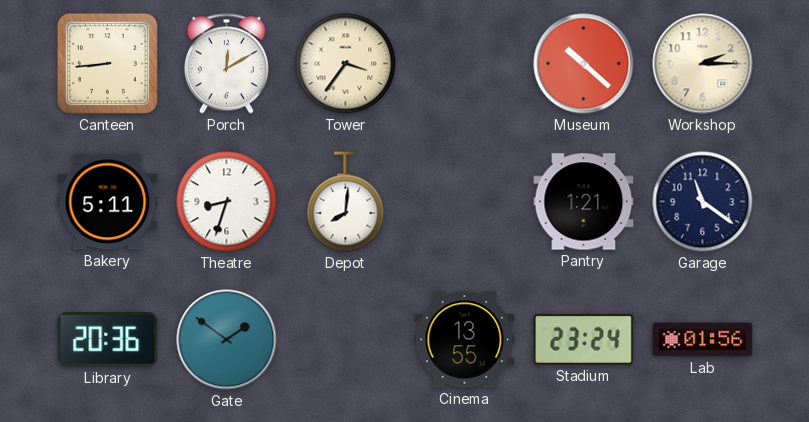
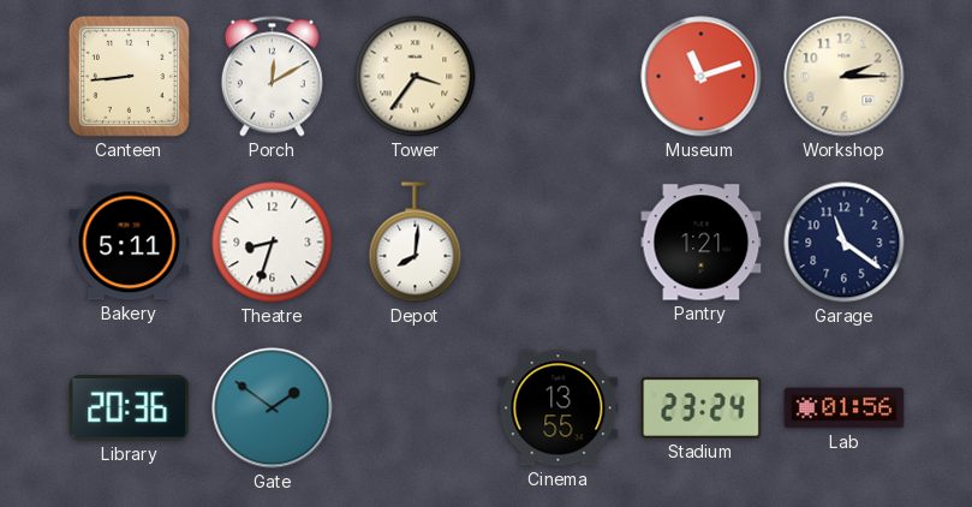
Museum: 10:22 -> 11:12
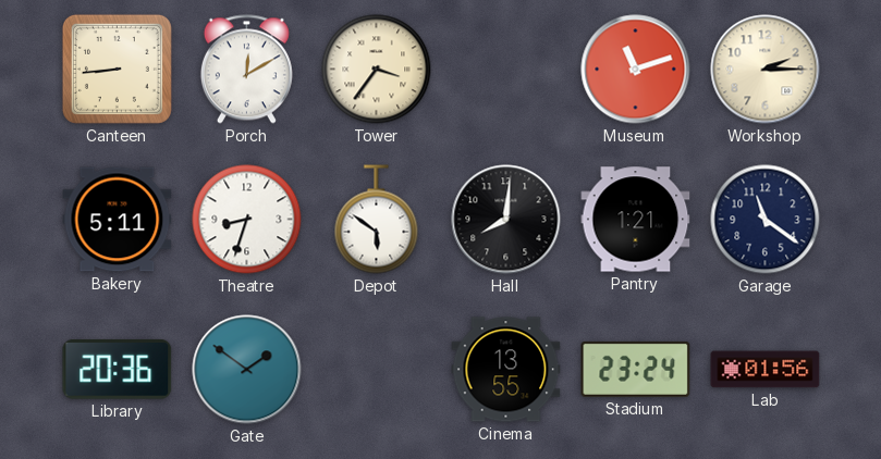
Depot: 8:01 -> 5:51
Hall: none -> 8:01
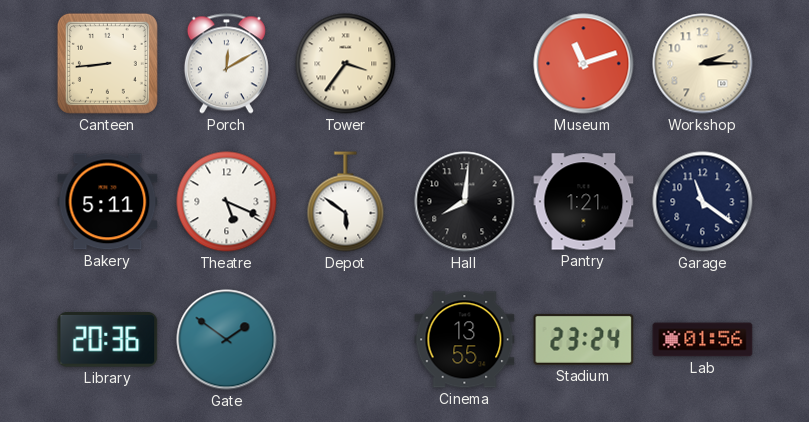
Theatre: 8:33 -> 5:19
